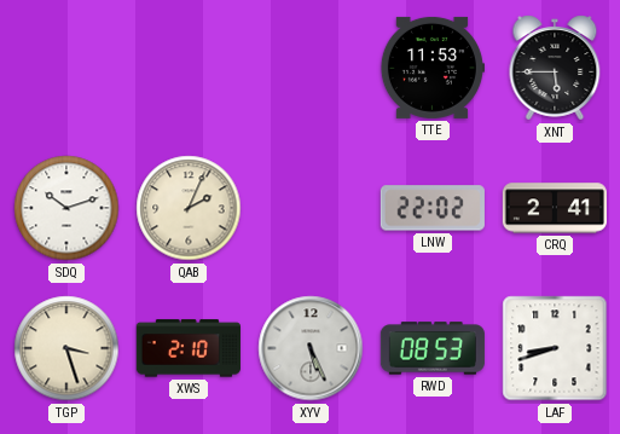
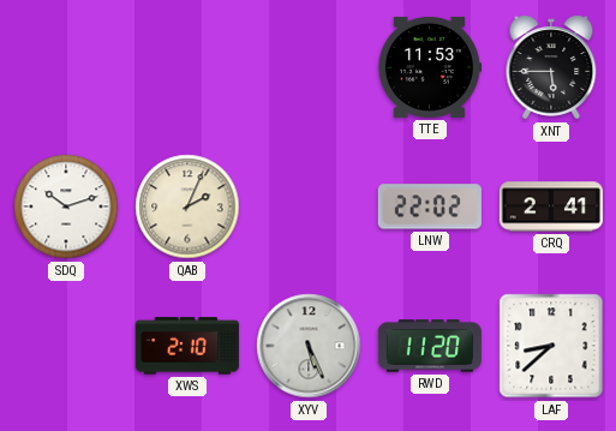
TGP: 3:27 -> none
RWD: 08:53 -> 11:20
LAF: 8:42 -> 8:38
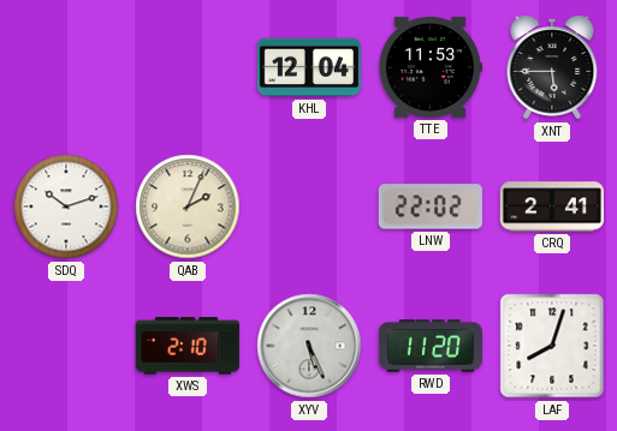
KHL: none -> 12:04
LAF: 8:38 -> 8:03
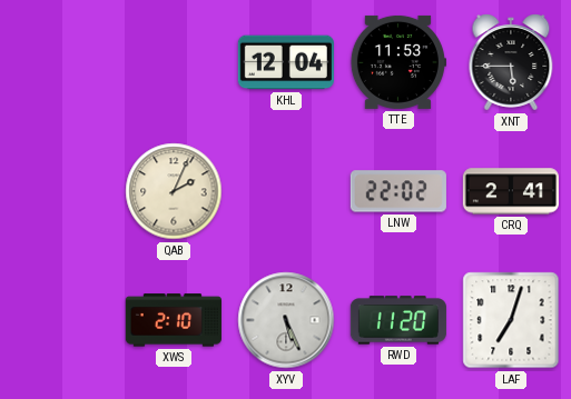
SDQ: 10:12 -> none
LAF: 8:03 -> 7:03
